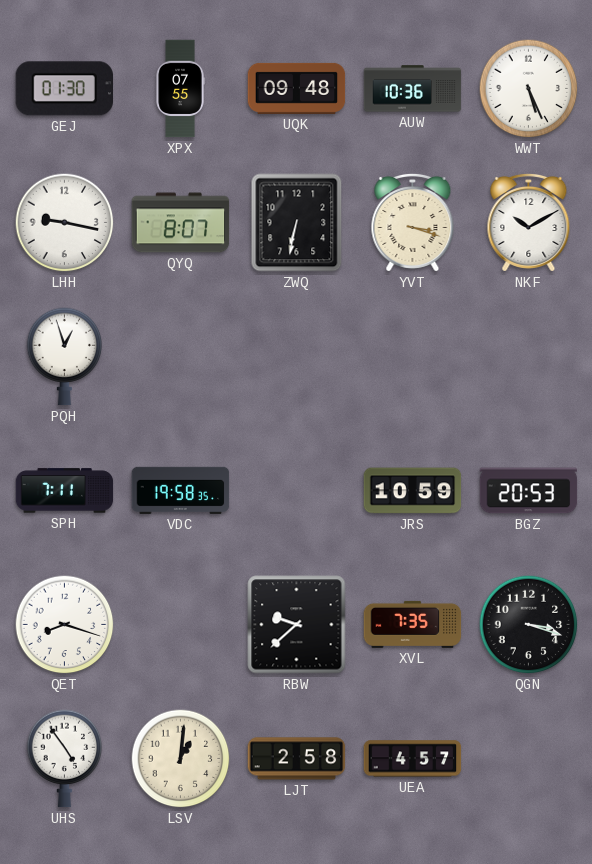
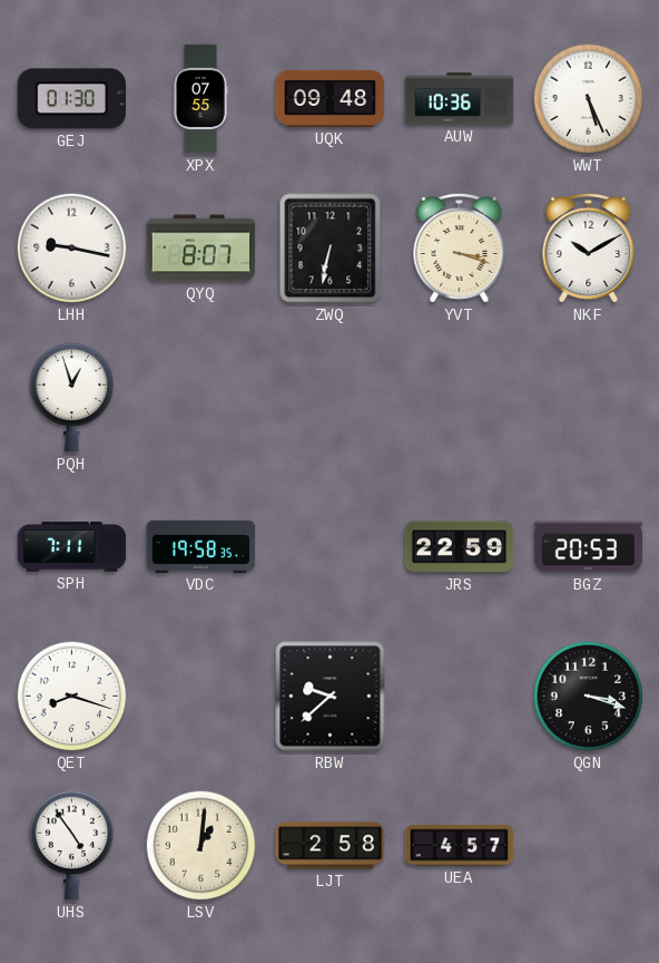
JRS: 10:59 -> 22:59
XVL: 7:35 -> none
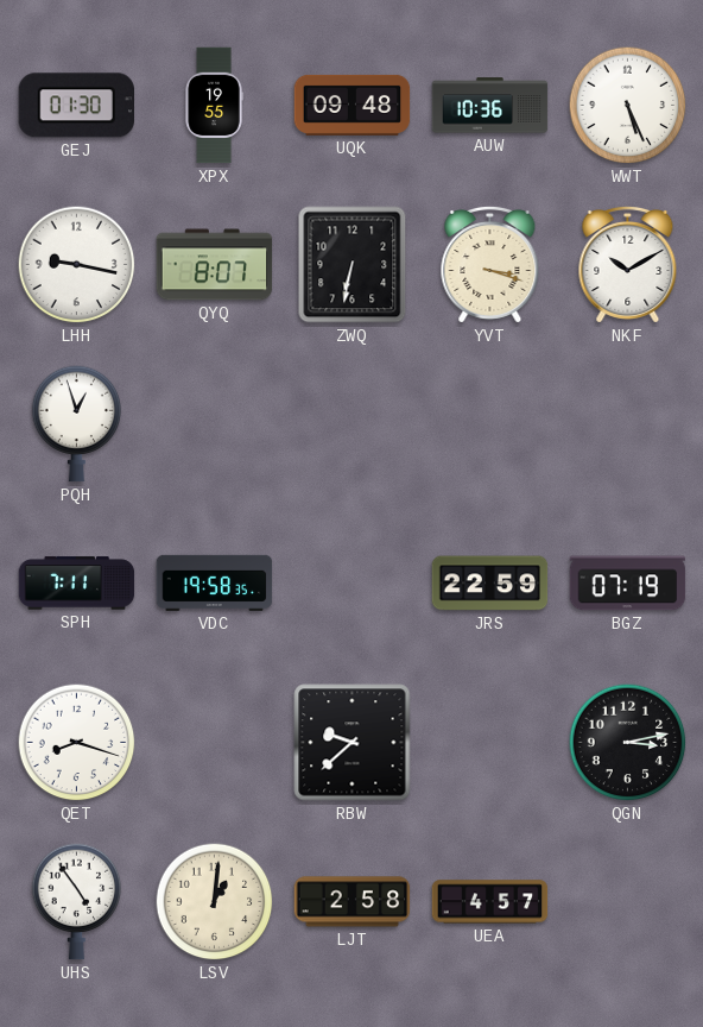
XPX: 07:55 -> 19:55
BGZ: 20:53 -> 07:19
QGN: 3:18 -> 3:13
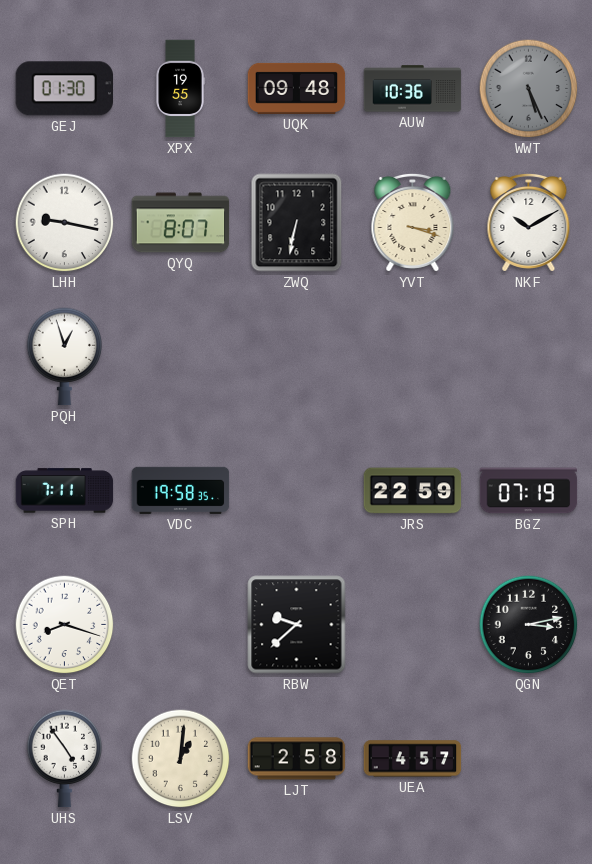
WWT dial: white -> grey
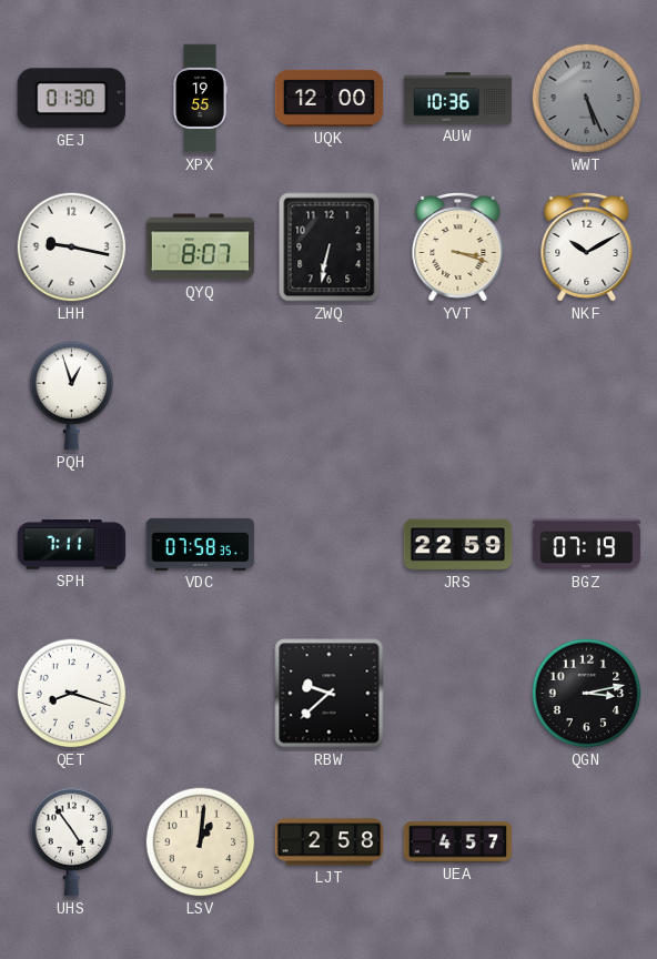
UQK: 09:48 -> 12:00
VDC: 19:58 -> 07:58
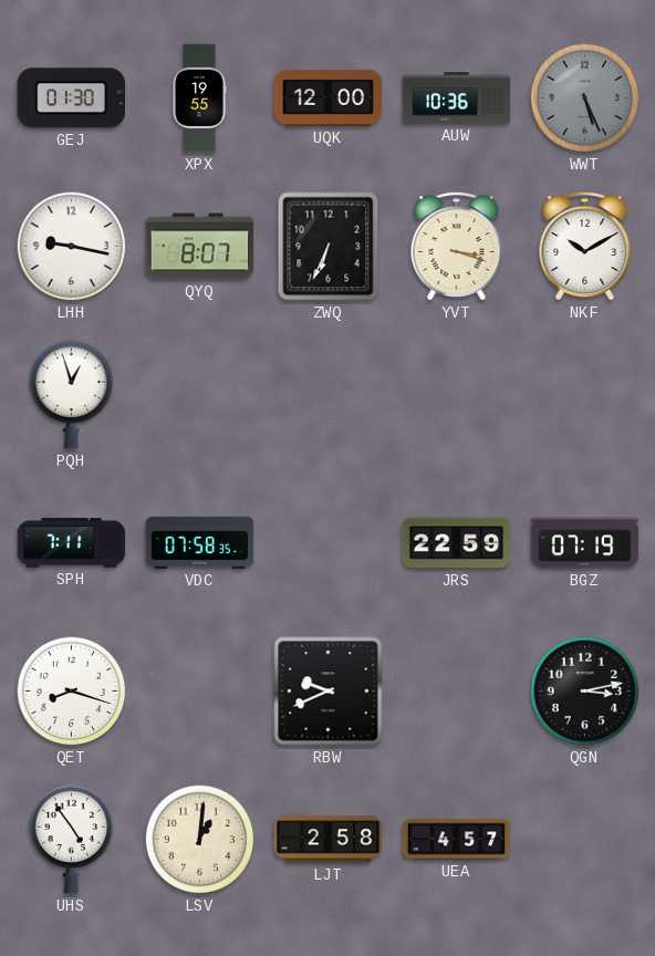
ZWQ: 6:32 -> 6:34
RBW: 9:38 -> 9:41
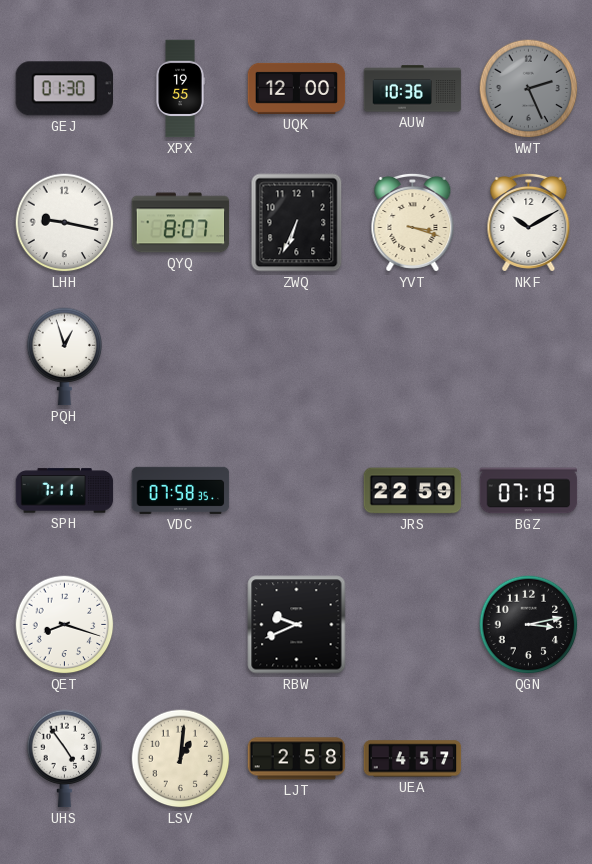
WWT: 5:26 -> 2:26
